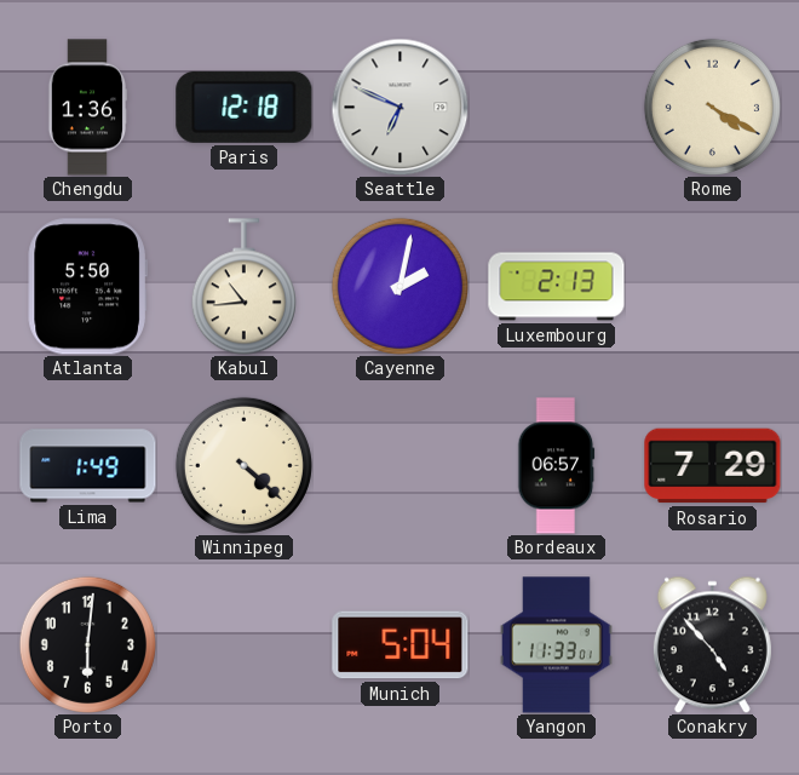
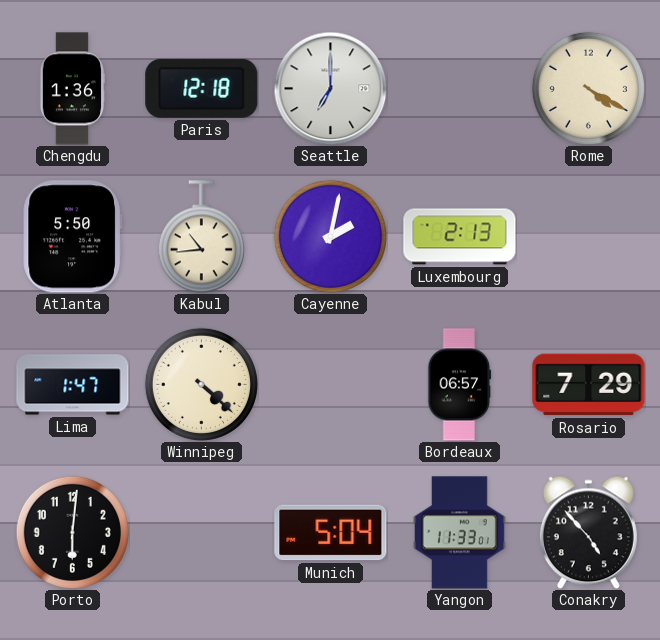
Seattle: 6:49 -> 7:00
Lima: 1:49 -> 1:47
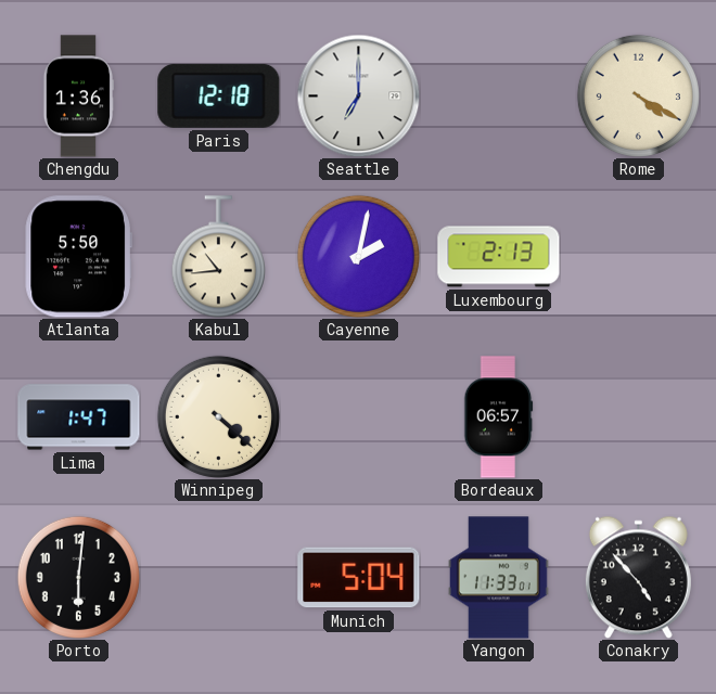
Rosario: 7:29 -> none
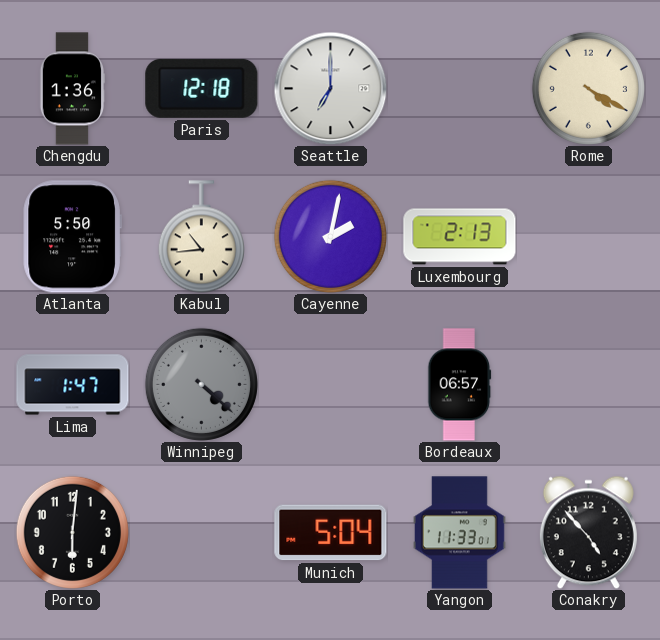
Winnipeg dial: cream -> grey
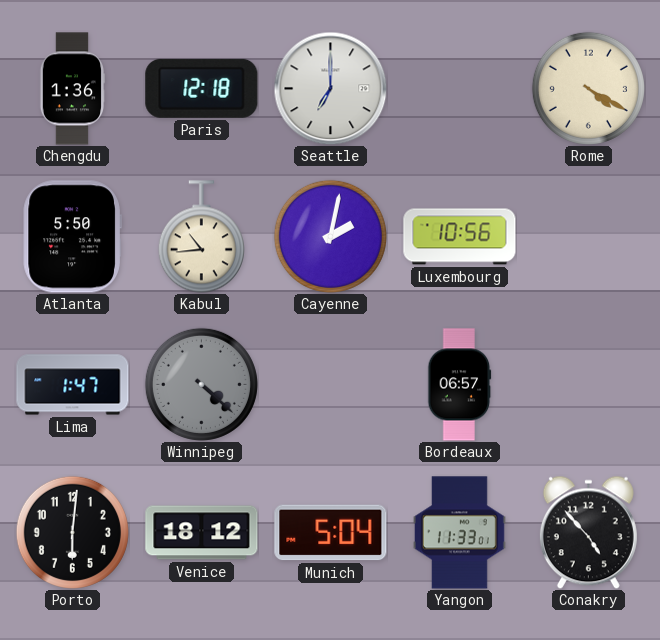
Luxembourg: 2:13 -> 10:56
Venice: none -> 18:12
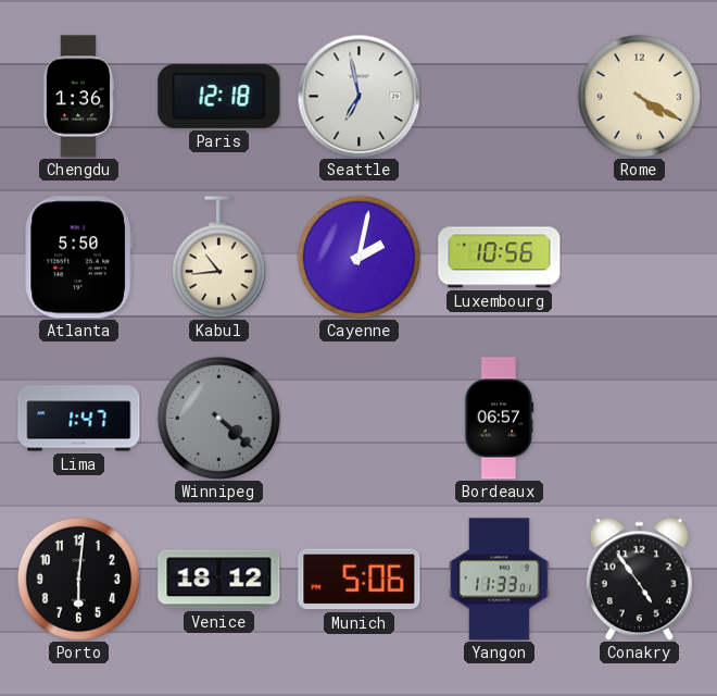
Seattle: 7:00 -> 6:58
Munich: 5:04 -> 5:06
Conakry: 4:53 -> 4:54
